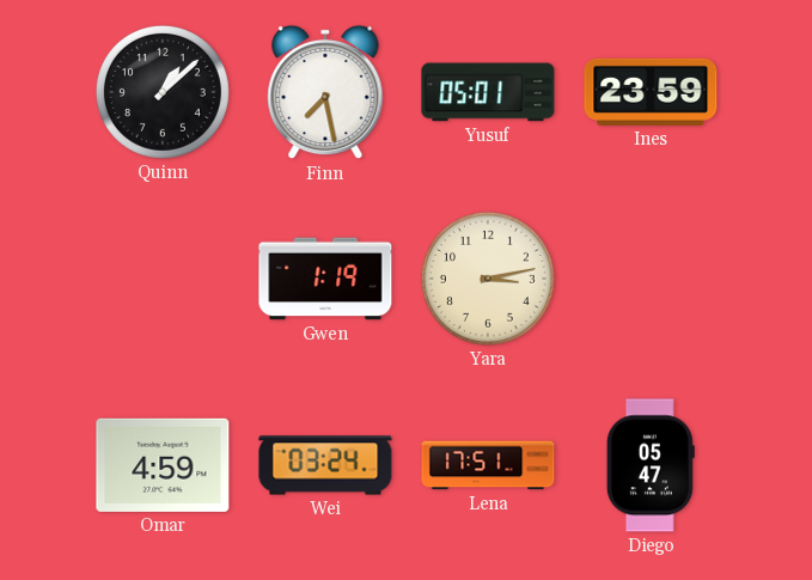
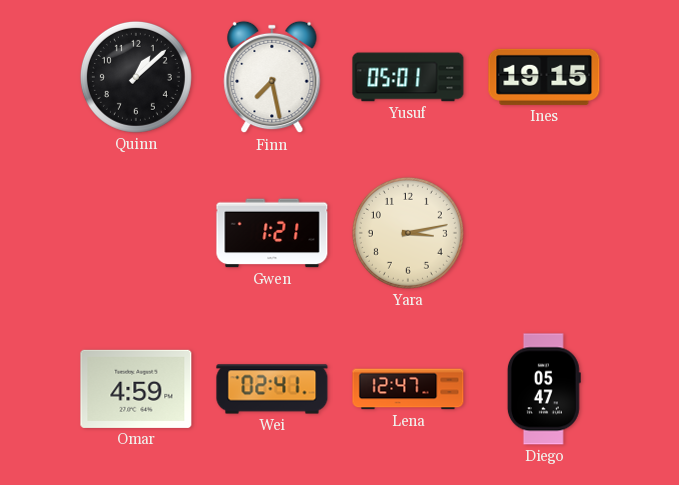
Ines: 23:59 -> 19:15
Gwen: 1:19 -> 1:21
Wei: 03:24 -> 02:41
Lena: 17:51 -> 12:47
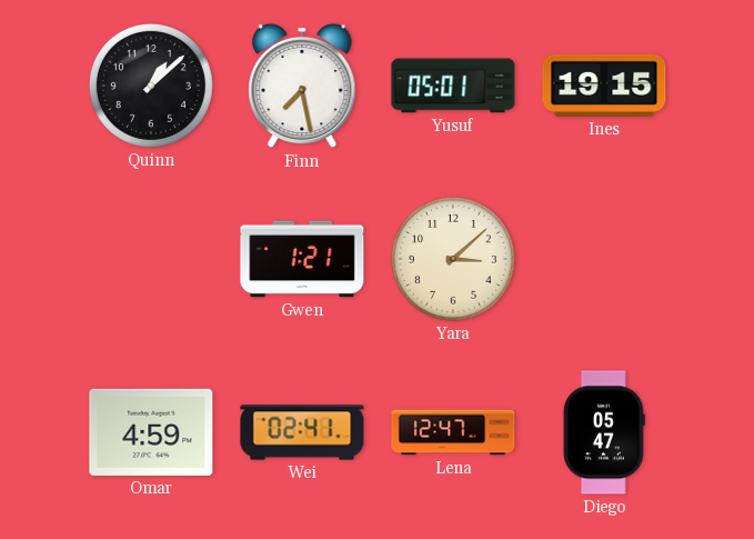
Yara: 3:13 -> 3:08
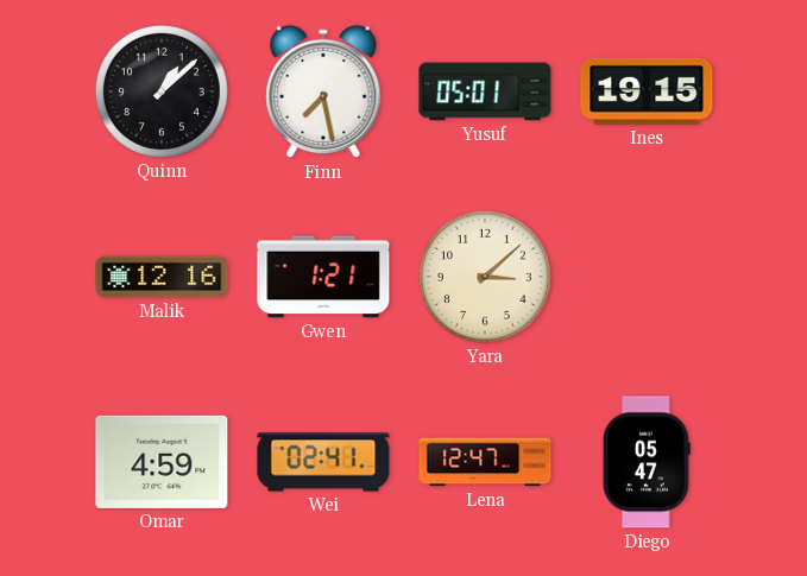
Malik: none -> 12:16
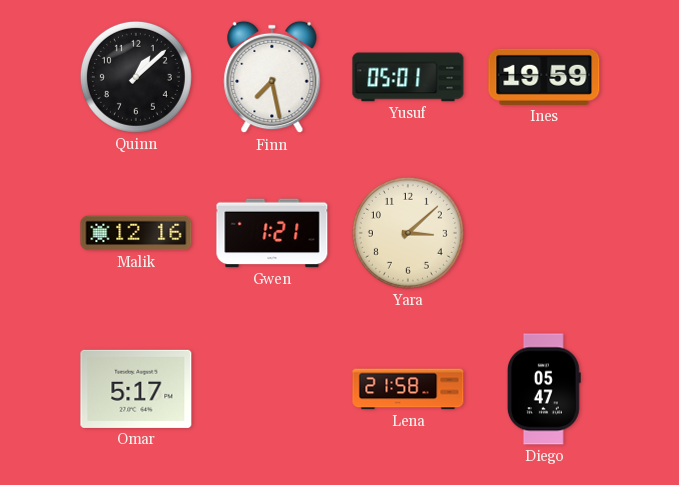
Ines: 19:15 -> 19:59
Omar: 4:59 -> 5:17
Wei: 02:41 -> none
Lena: 12:47 -> 21:58
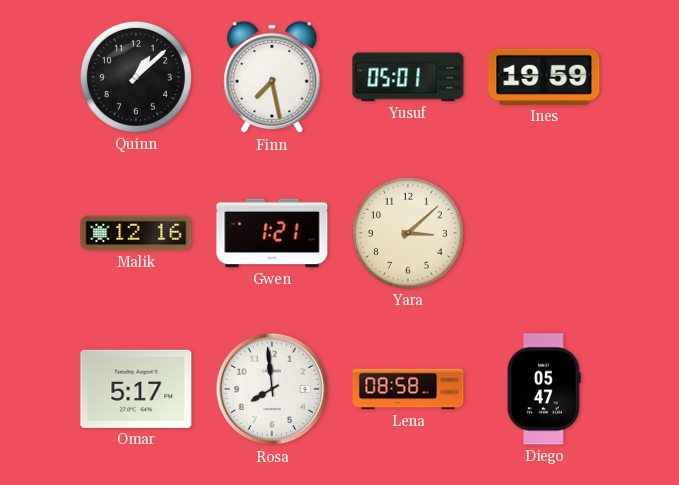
Rosa: none -> 7:59
Lena: 21:58 -> 08:58
